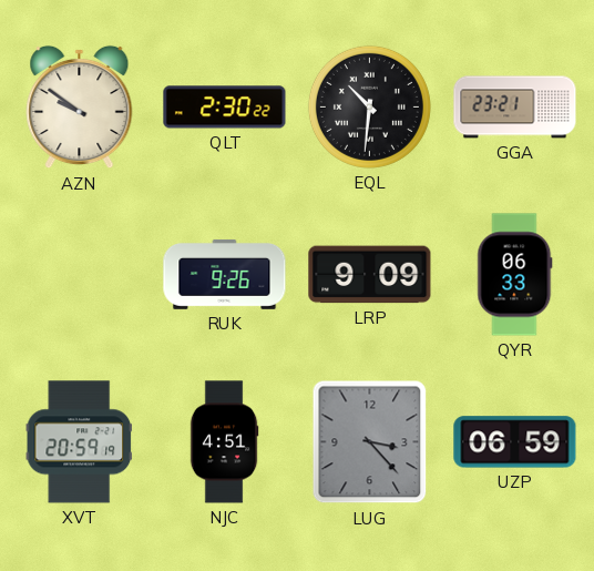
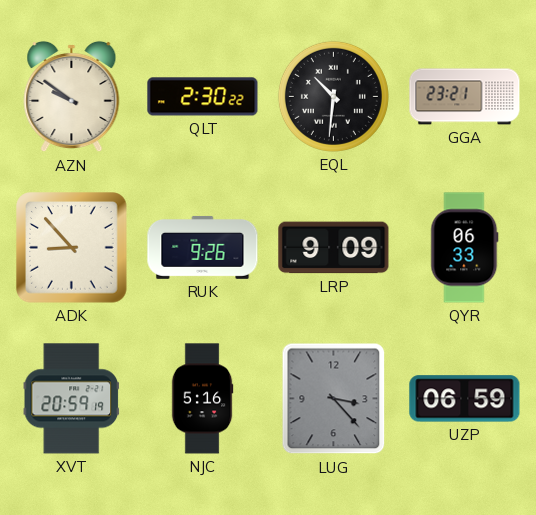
ADK: none -> 8:53
NJC: 4:51 -> 5:16
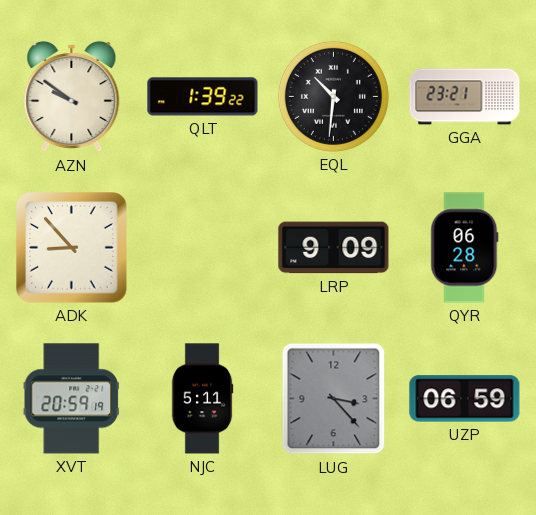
QLT: 2:30 -> 1:39
RUK: 9:26 -> none
QYR: 06:33 -> 06:28
NJC: 5:16 -> 5:11
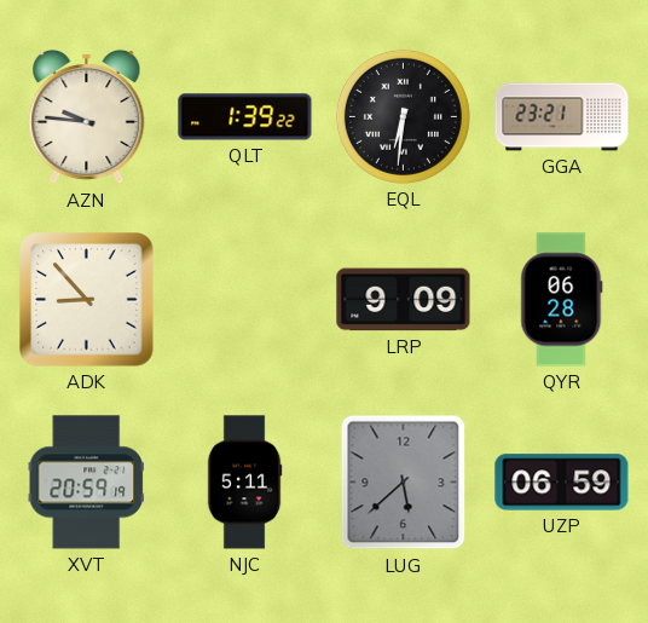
AZN: 9:51 -> 9:46
EQL: 10:31 -> 6:31
LUG: 3:23 -> 5:38
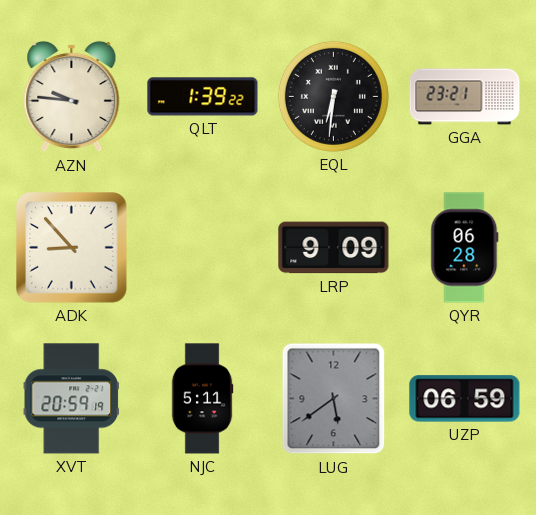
LUG: 5:38 -> 5:39
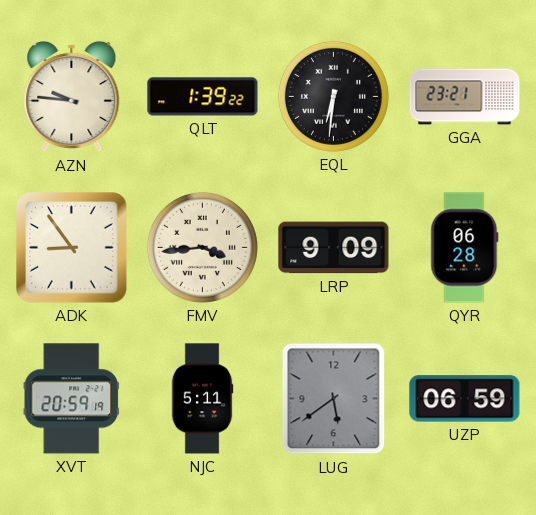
ADK: 8:53 -> 8:54
FMV: none -> 3:44
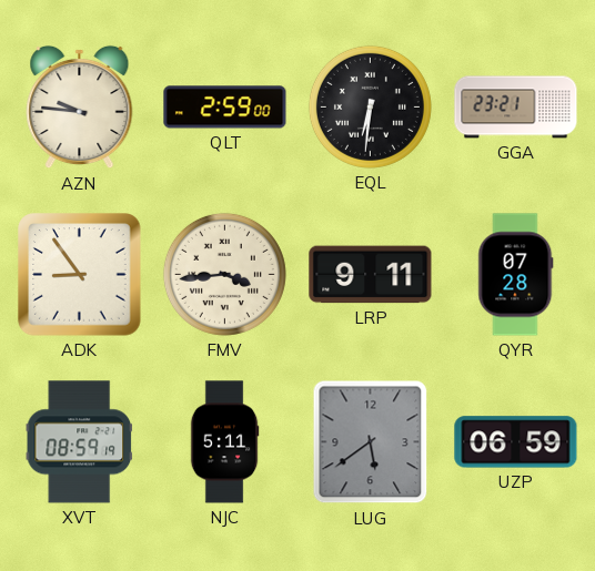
QLT: 1:39 -> 2:59
LRP: 9:09 -> 9:11
QYR: 06:28 -> 07:28
XVT: 20:59 -> 08:59
